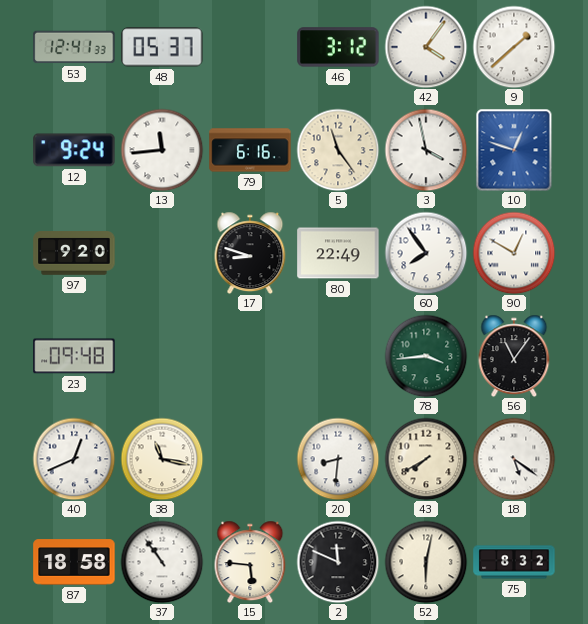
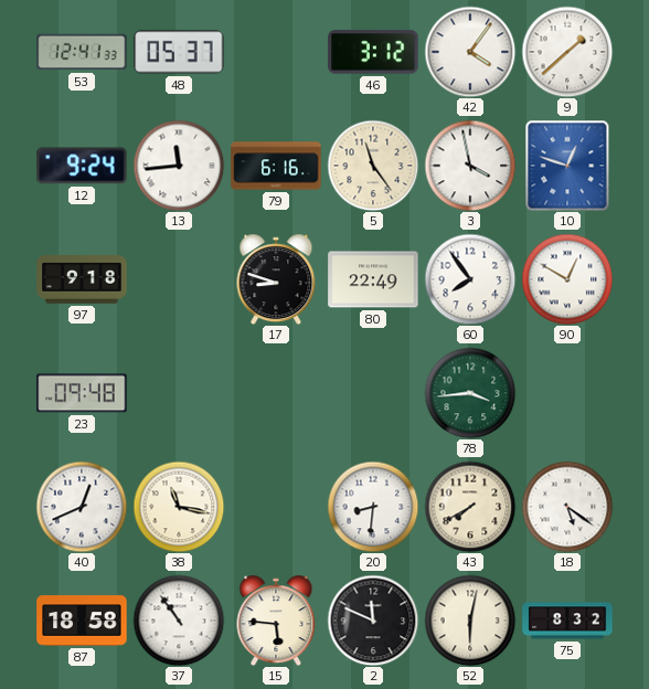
97: 9:20 -> 9:18
56: 11:06 -> none
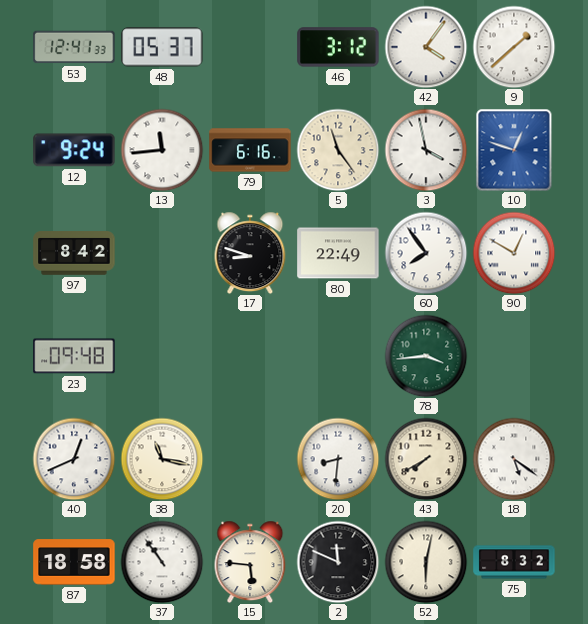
97: 9:18 -> 8:42
